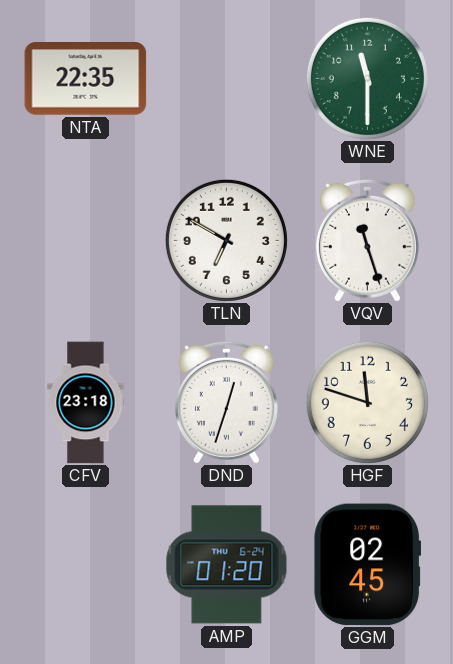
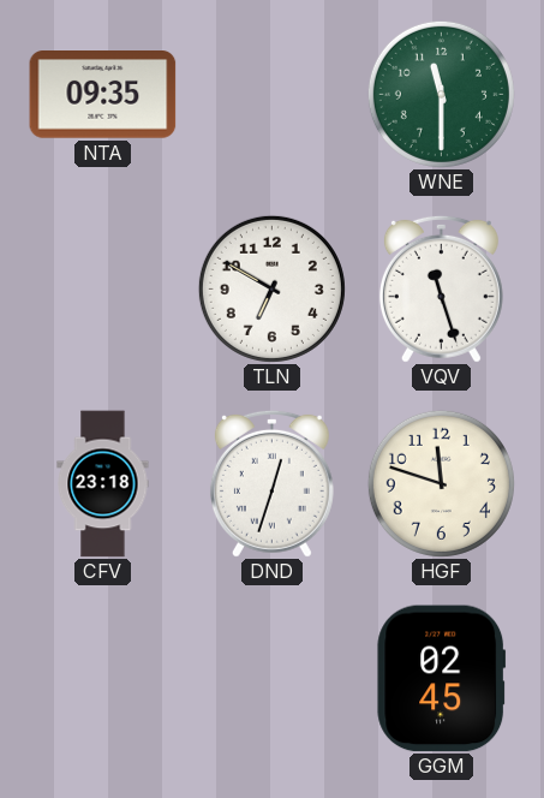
NTA: 22:35 -> 09:35
AMP: 01:20 -> none
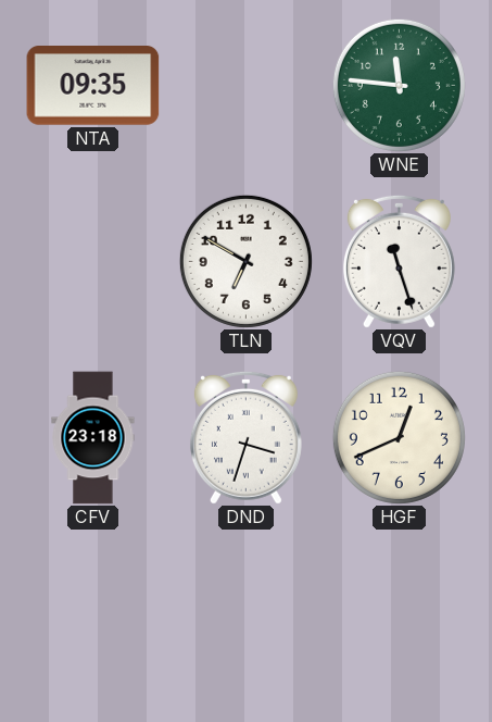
WNE: 11:30 -> 11:46
DND: 12:33 -> 3:33
HGF: 11:48 -> 12:41
GGM: 02:45 -> none
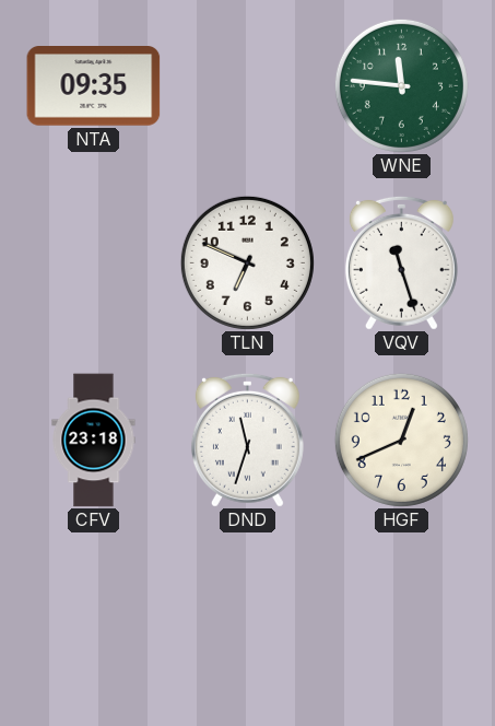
TLN: 6:50 -> 6:49
DND: 3:33 -> 11:33
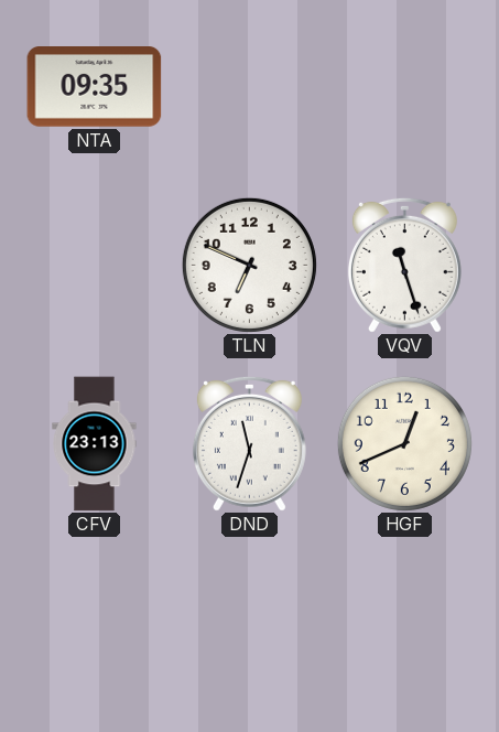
WNE: 11:46 -> none
CFV: 23:18 -> 23:13
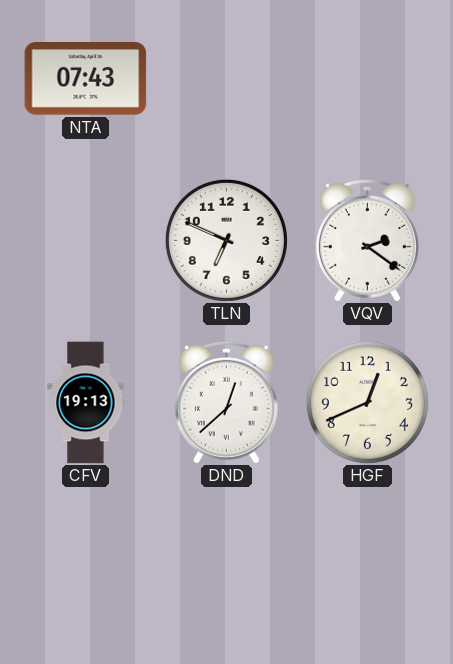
NTA: 09:35 -> 07:43
VQV: 11:27 -> 2:21
CFV: 23:13 -> 19:13
DND: 11:33 -> 12:38
